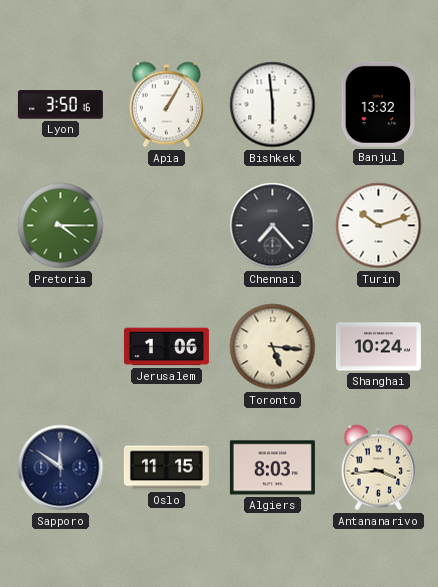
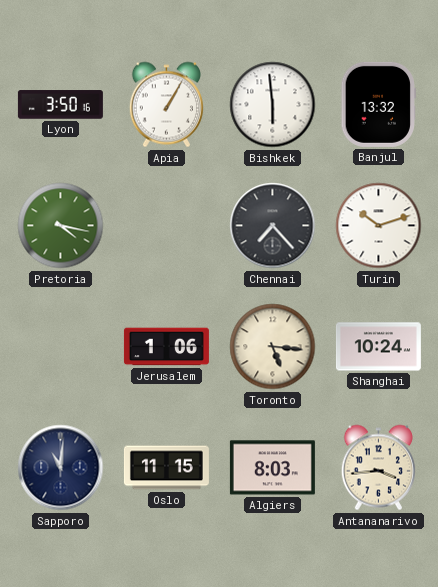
Pretoria: 4:15 -> 4:17
Sapporo: 11:51 -> 11:01
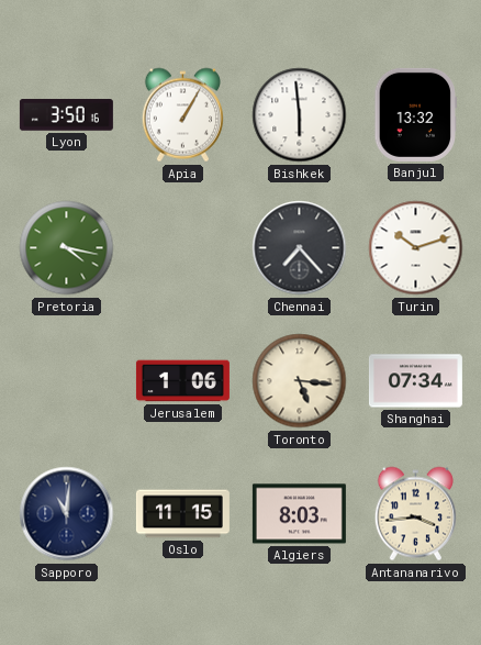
Shanghai: 10:24 -> 07:34
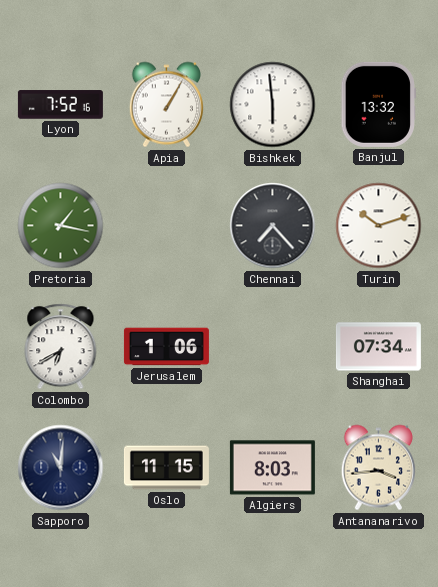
Lyon: 3:50 -> 7:52
Pretoria: 4:17 -> 1:17
Colombo: none -> 6:40
Toronto: 5:16 -> none
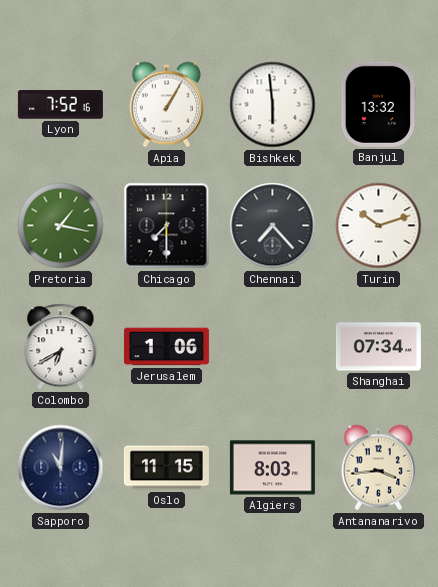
Chicago: none -> 7:30
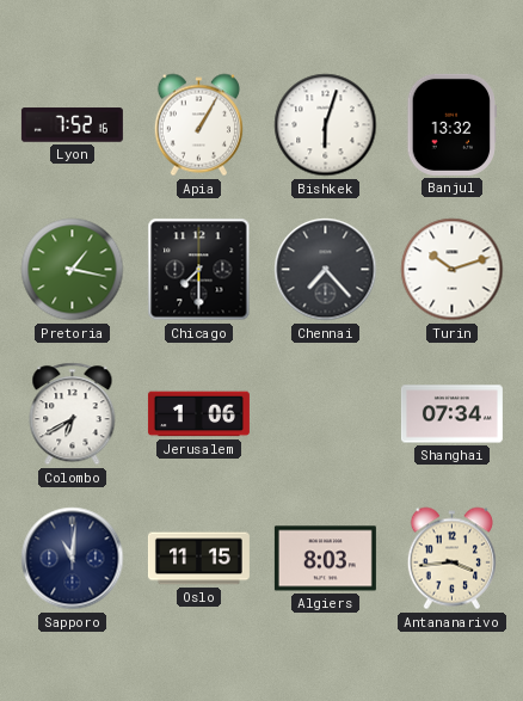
Bishkek: 5:59 -> 6:03
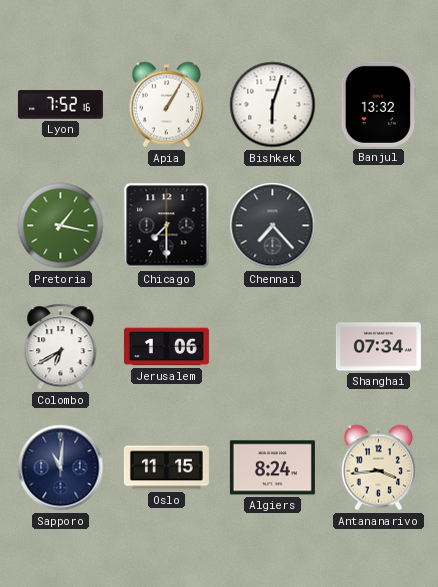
Turin: 10:12 -> none
Algiers: 8:03 -> 8:24
